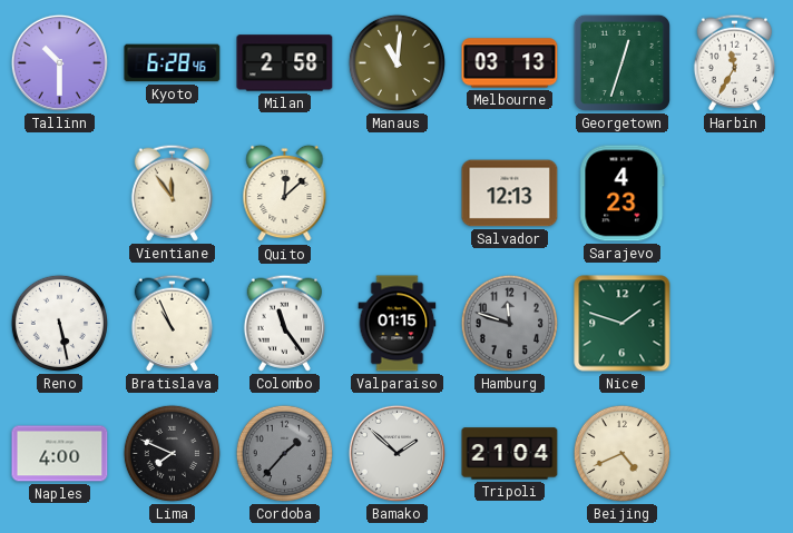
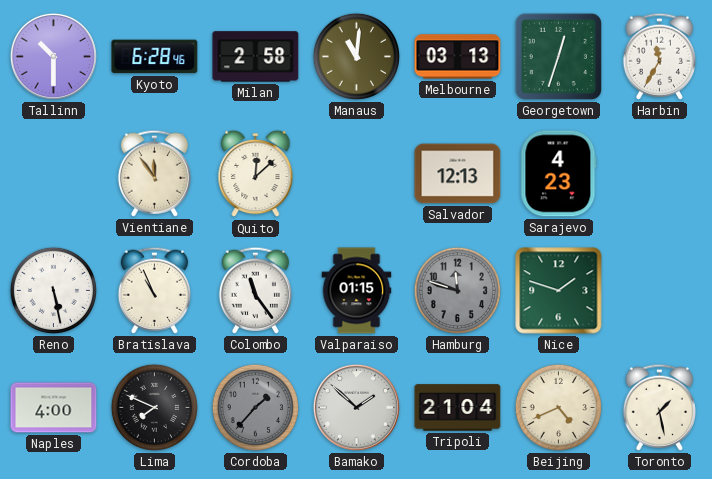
Toronto: none -> 1:28
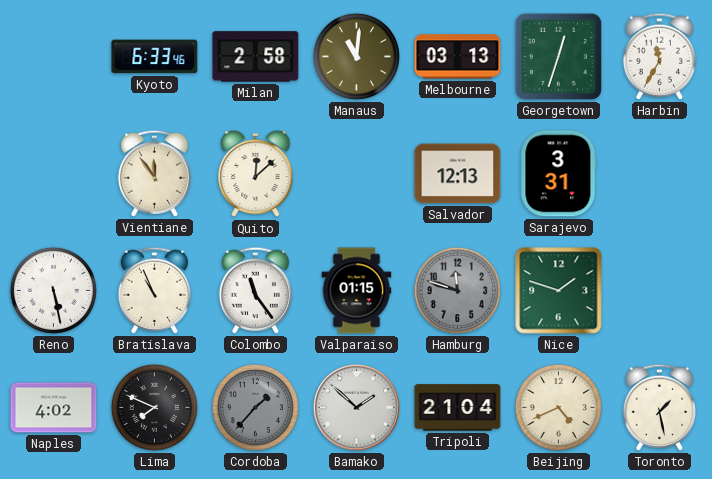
Tallinn: 10:30 -> none
Kyoto: 6:28 -> 6:33
Sarajevo: 4:23 -> 3:31
Naples: 4:00 -> 4:02
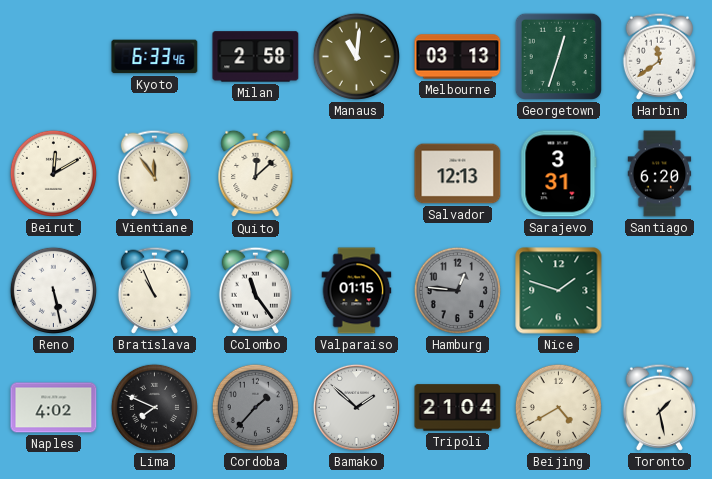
Harbin: 11:35 -> 11:39
Beirut: none -> 12:10
Santiago: none -> 6:20
Hamburg: 11:48 -> 12:46
Beijing: 4:41 -> 4:40
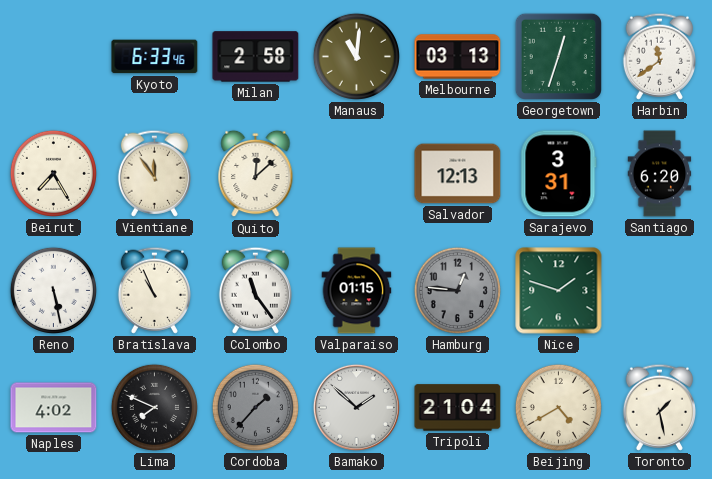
Beirut: 12:10 -> 7:25
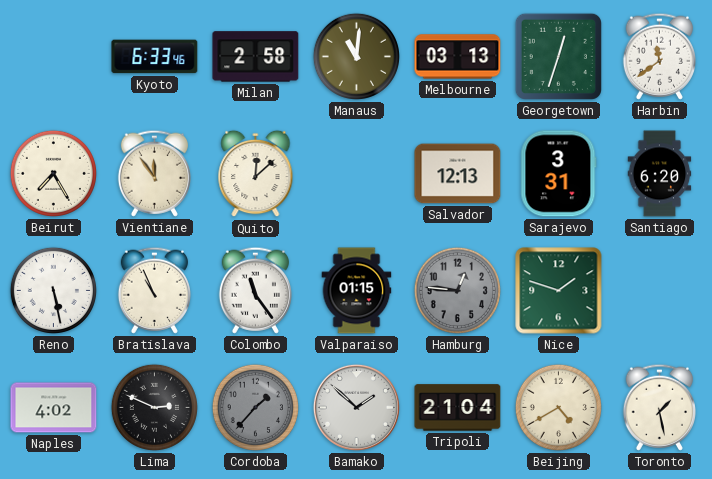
Lima: 7:49 -> 2:49
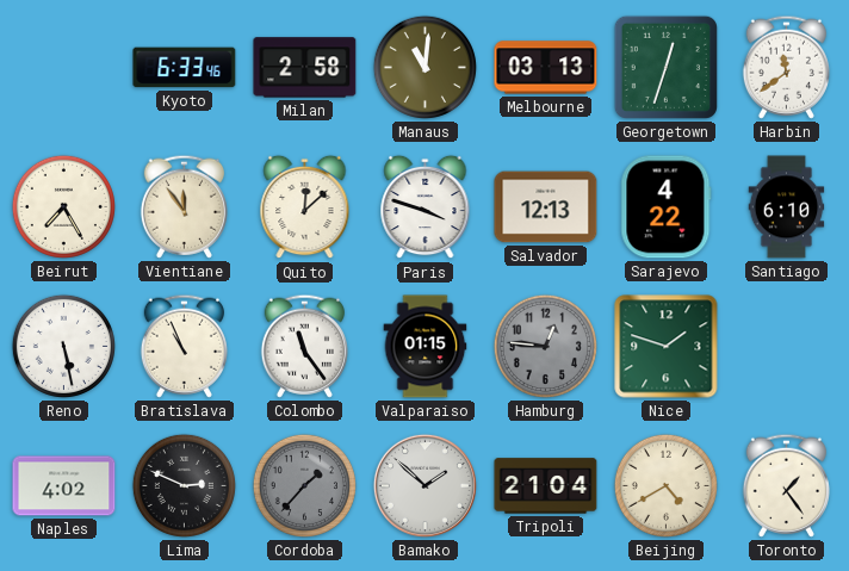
Paris: none -> 3:48
Sarajevo: 3:31 -> 4:22
Santiago: 6:20 -> 6:10
Toronto: 1:28 -> 1:24
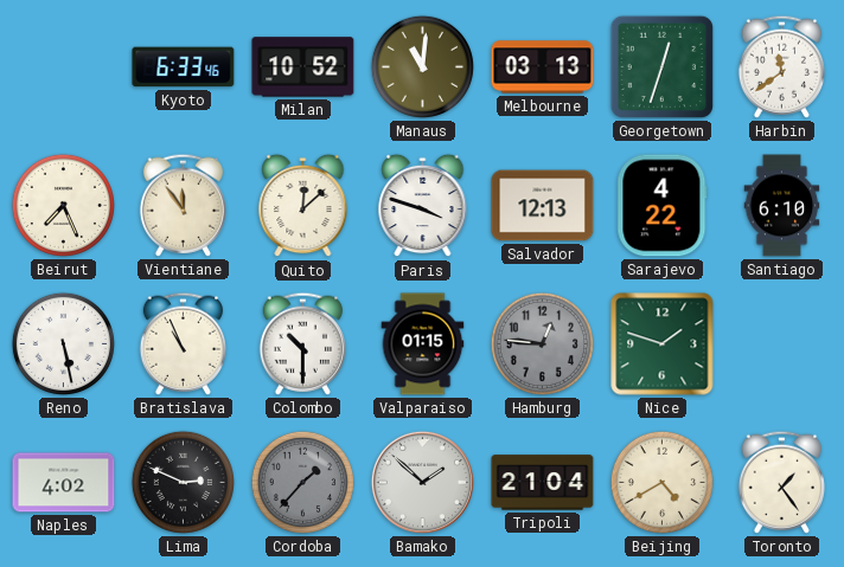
Milan: 2:58 -> 10:52
Beirut: 7:25 -> 7:26
Colombo: 11:24 -> 10:30
